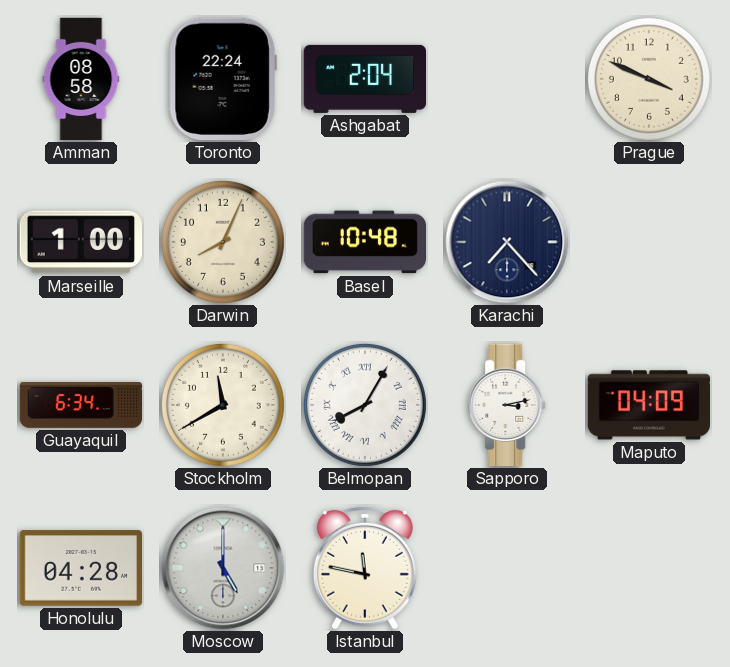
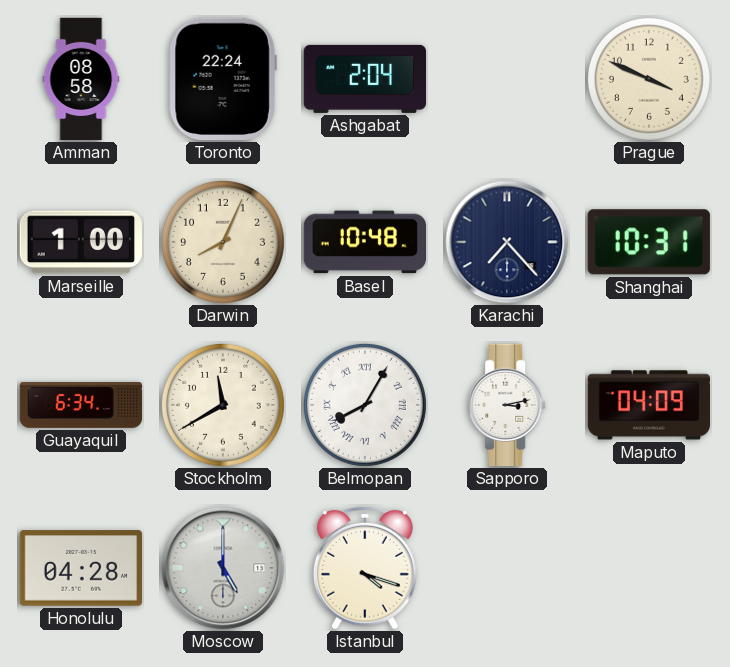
Shanghai: none -> 10:31
Istanbul: 11:47 -> 4:18
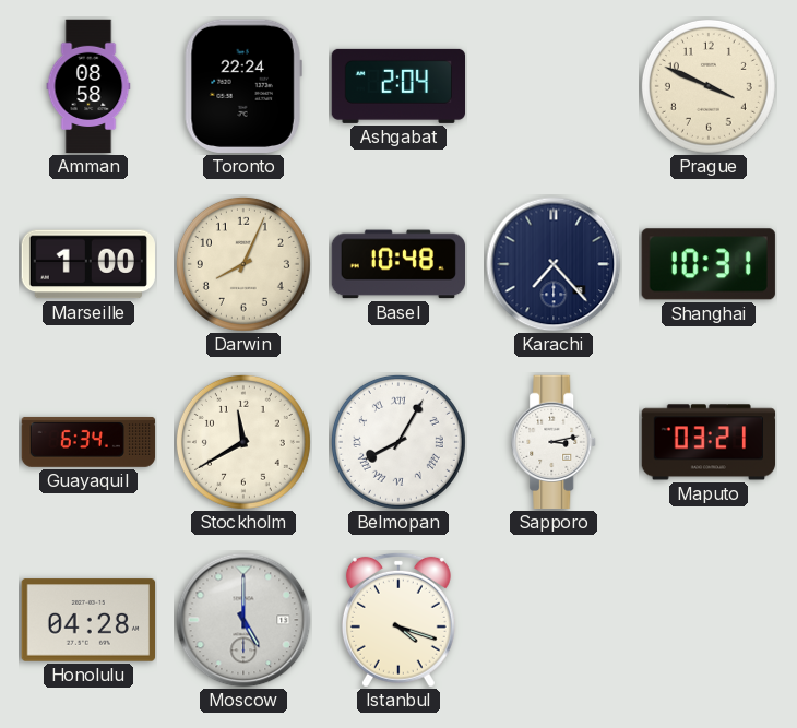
Maputo: 04:09 -> 03:21
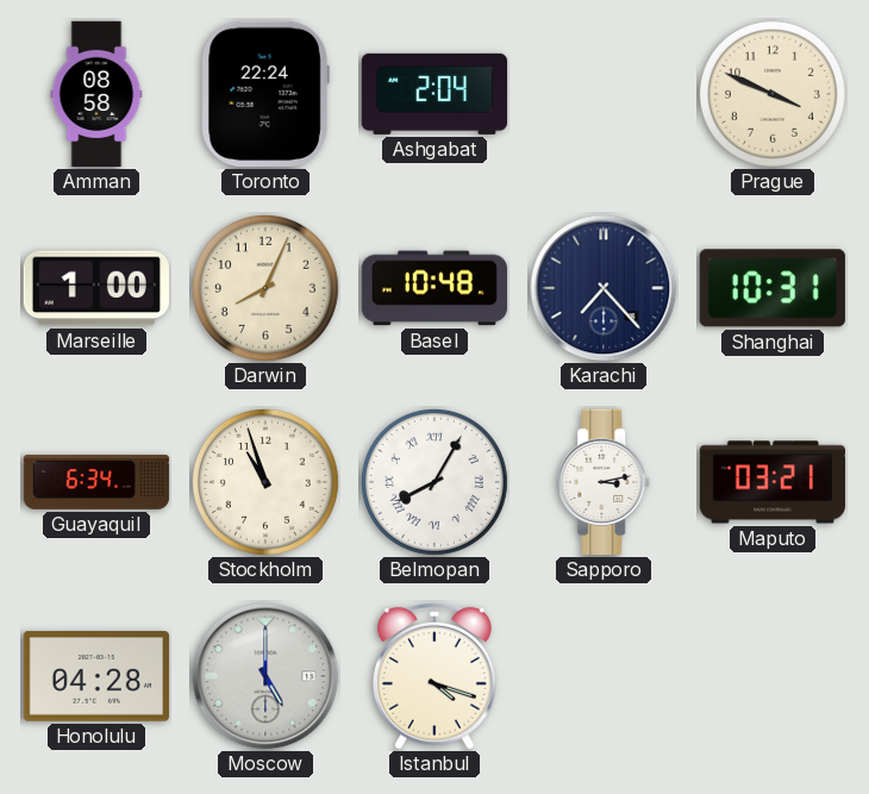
Stockholm: 11:40 -> 10:57
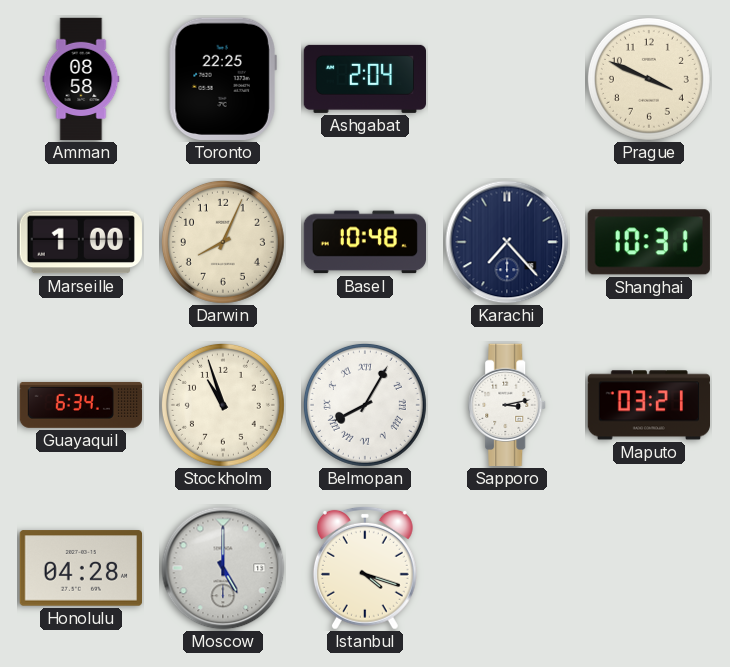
Toronto: 22:24 -> 22:25
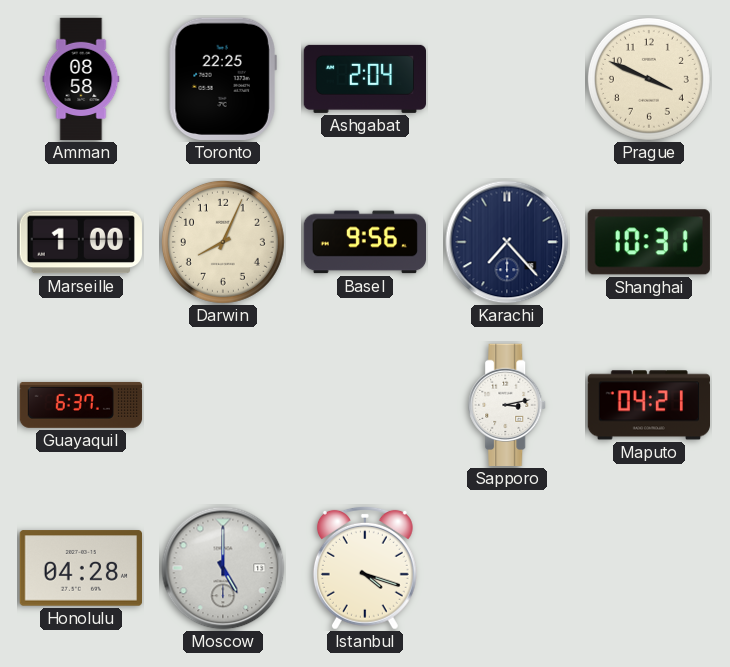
Basel: 10:48 -> 9:56
Guayaquil: 6:34 -> 6:37
Stockholm: 10:57 -> none
Belmopan: 8:05 -> none
Maputo: 03:21 -> 04:21
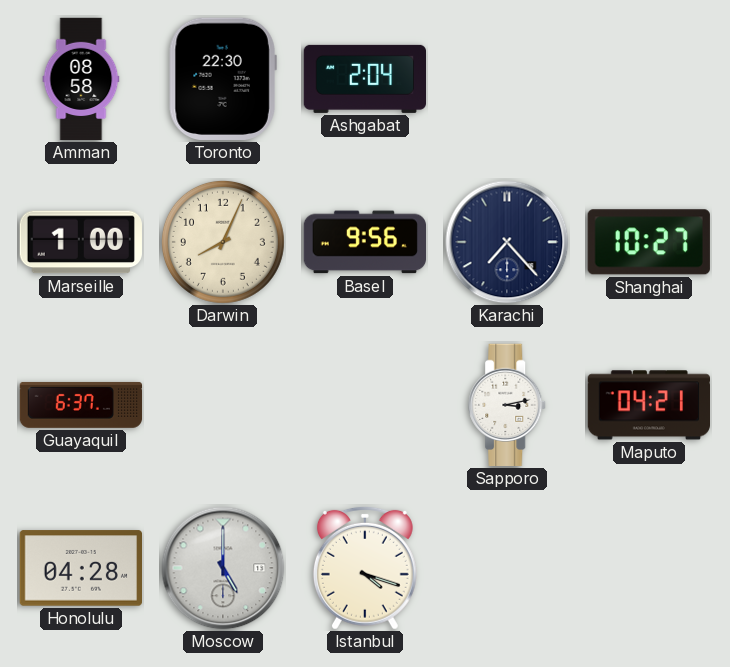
Toronto: 22:25 -> 22:30
Prague: 3:49 -> none
Shanghai: 10:31 -> 10:27
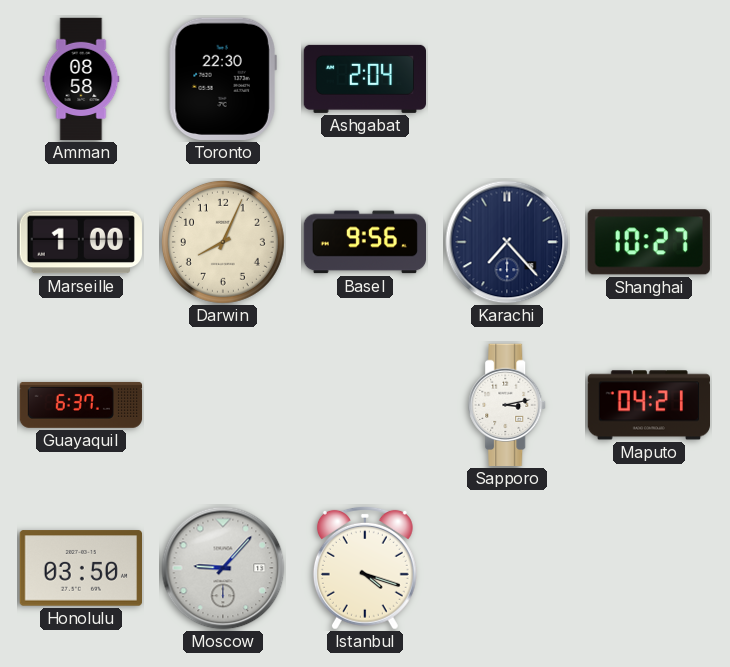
Honolulu: 04:28 -> 03:50
Moscow: 5:00 -> 9:07
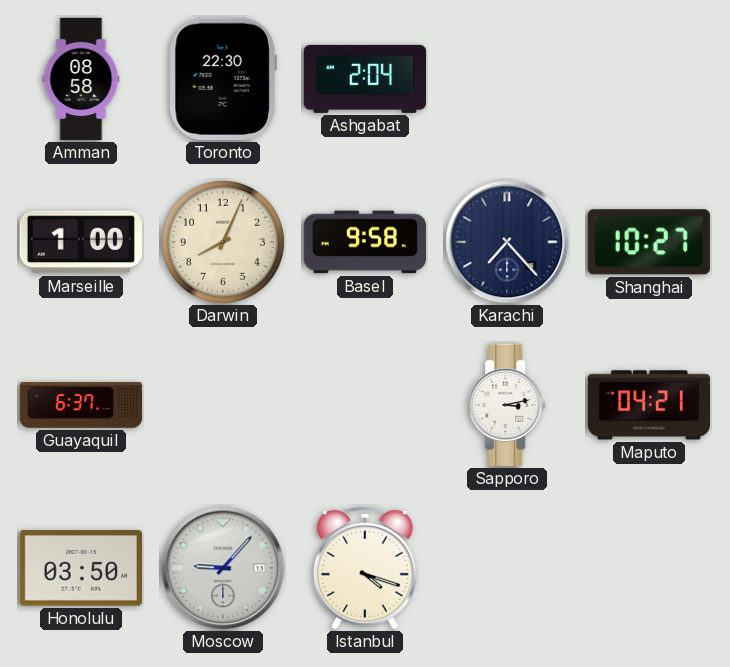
Basel: 9:56 -> 9:58
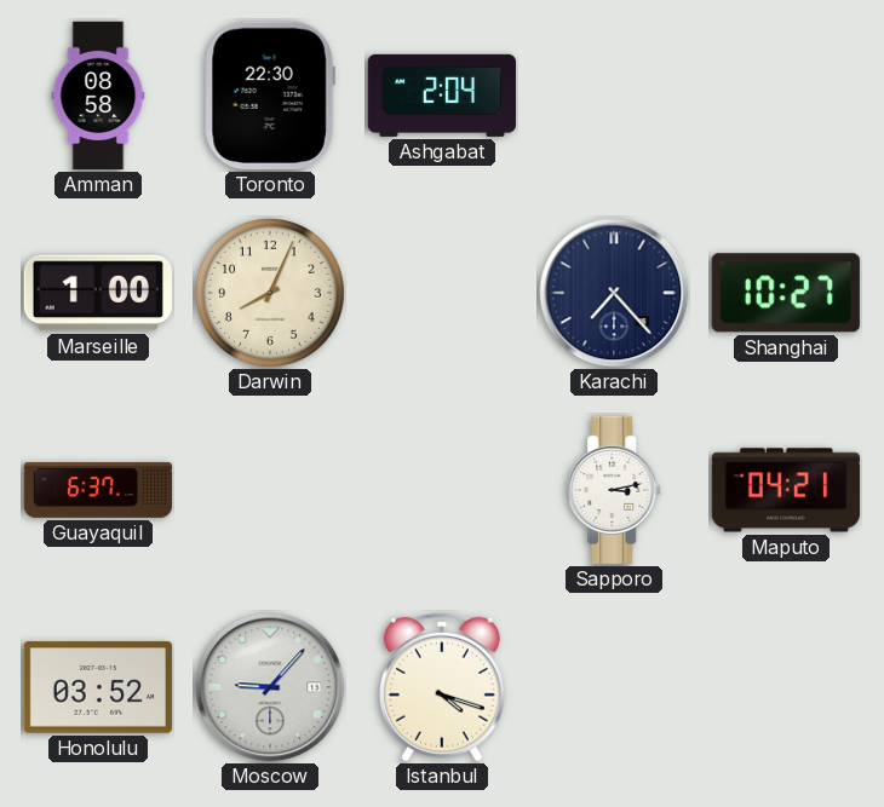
Basel: 9:58 -> none
Honolulu: 03:50 -> 03:52
